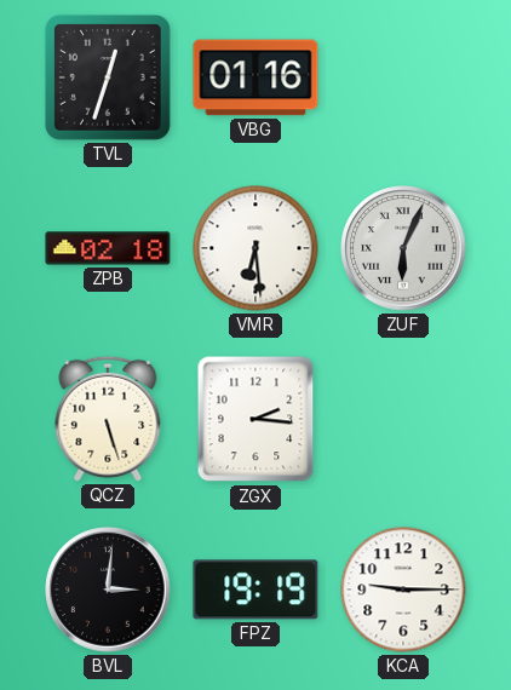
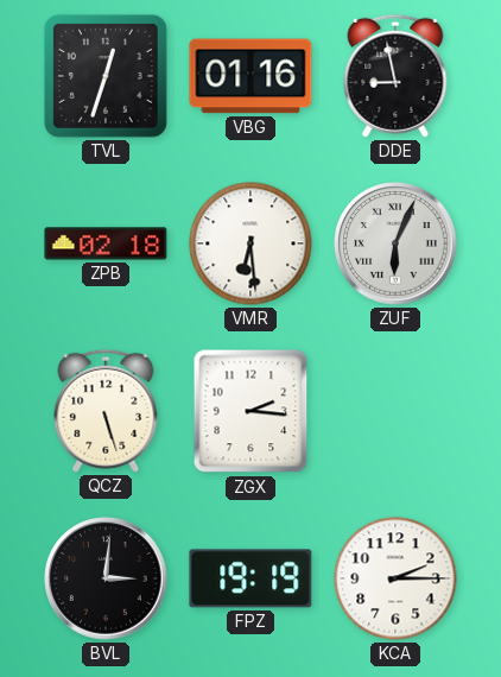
DDE: none -> 8:58
KCA: 9:15 -> 2:15
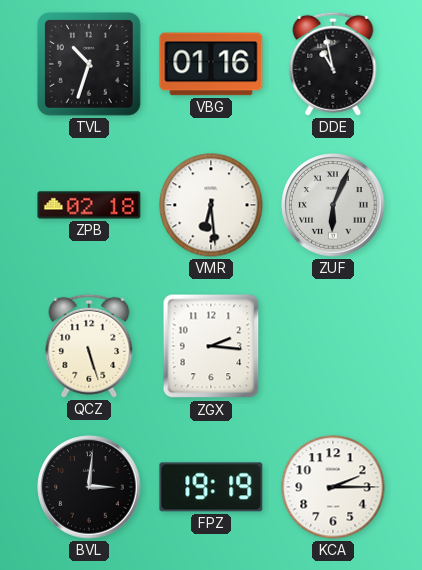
TVL: 12:33 -> 10:33
DDE: 8:58 -> 10:58
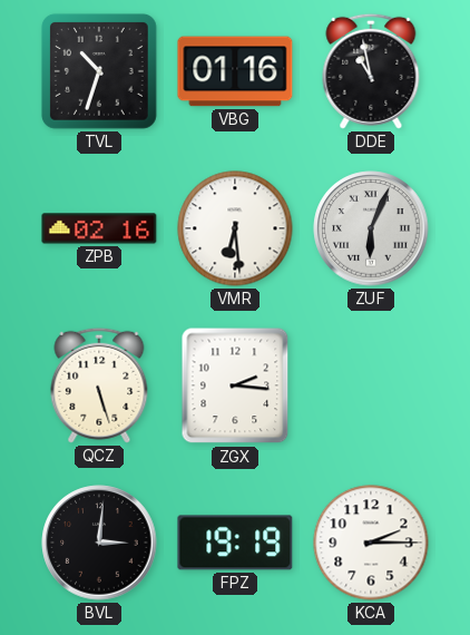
ZPB: 02:18 -> 02:16
